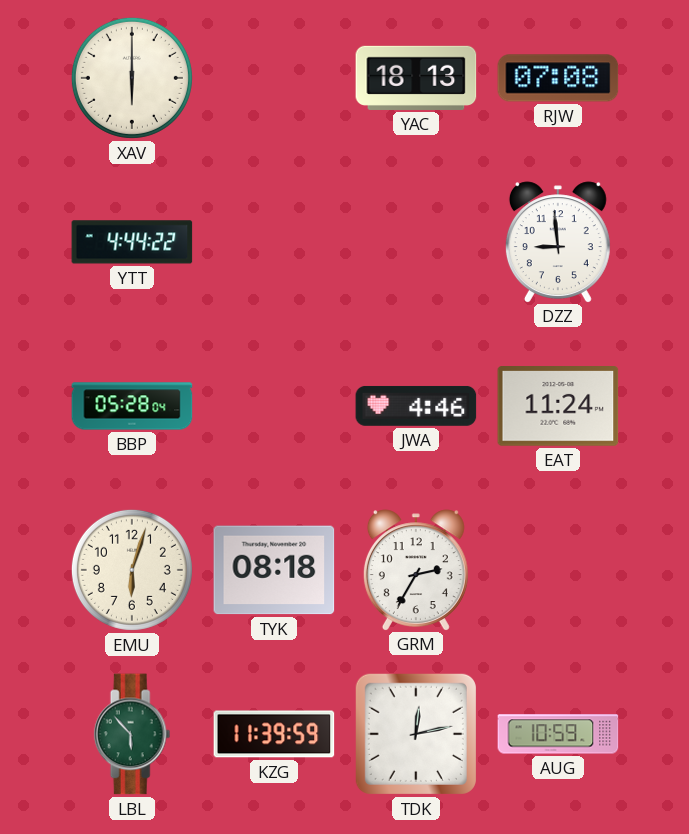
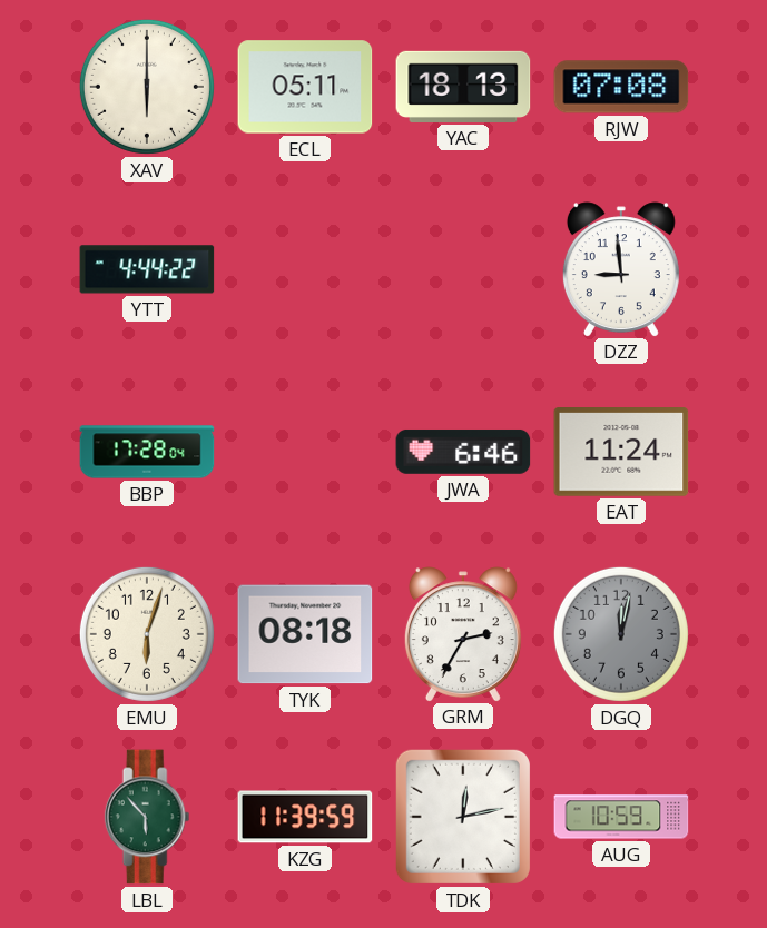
ECL: none -> 05:11
BBP: 05:28 -> 17:28
JWA: 4:46 -> 6:46
DGQ: none -> 12:02
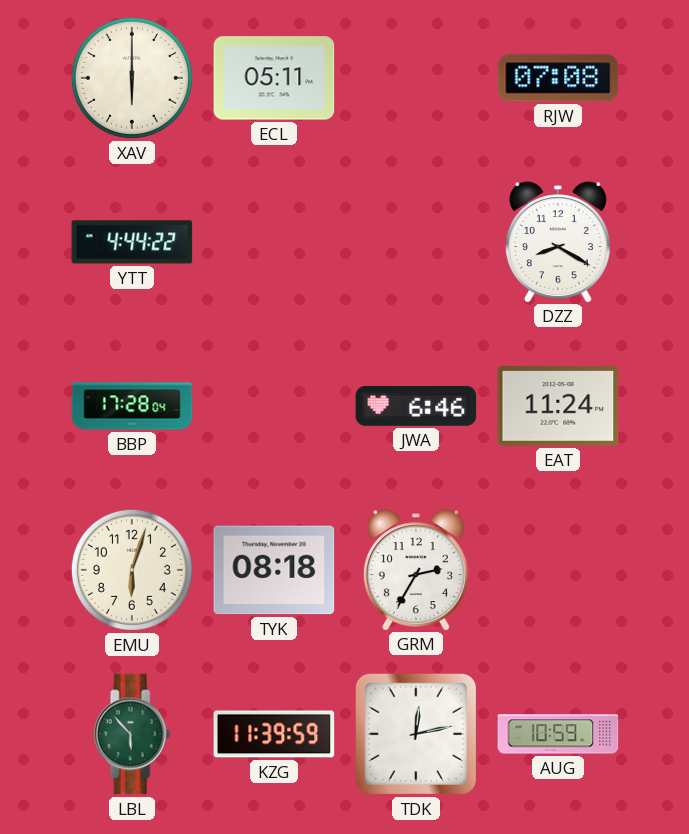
YAC: 18:13 -> none
DZZ: 8:59 -> 8:20
DGQ: 12:02 -> none
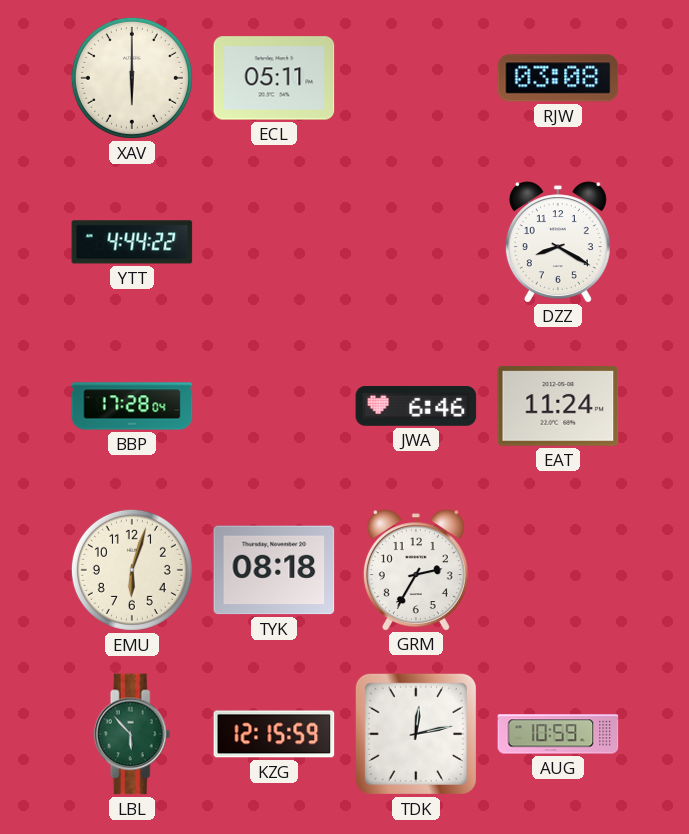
RJW: 07:08 -> 03:08
KZG: 11:39 -> 12:15
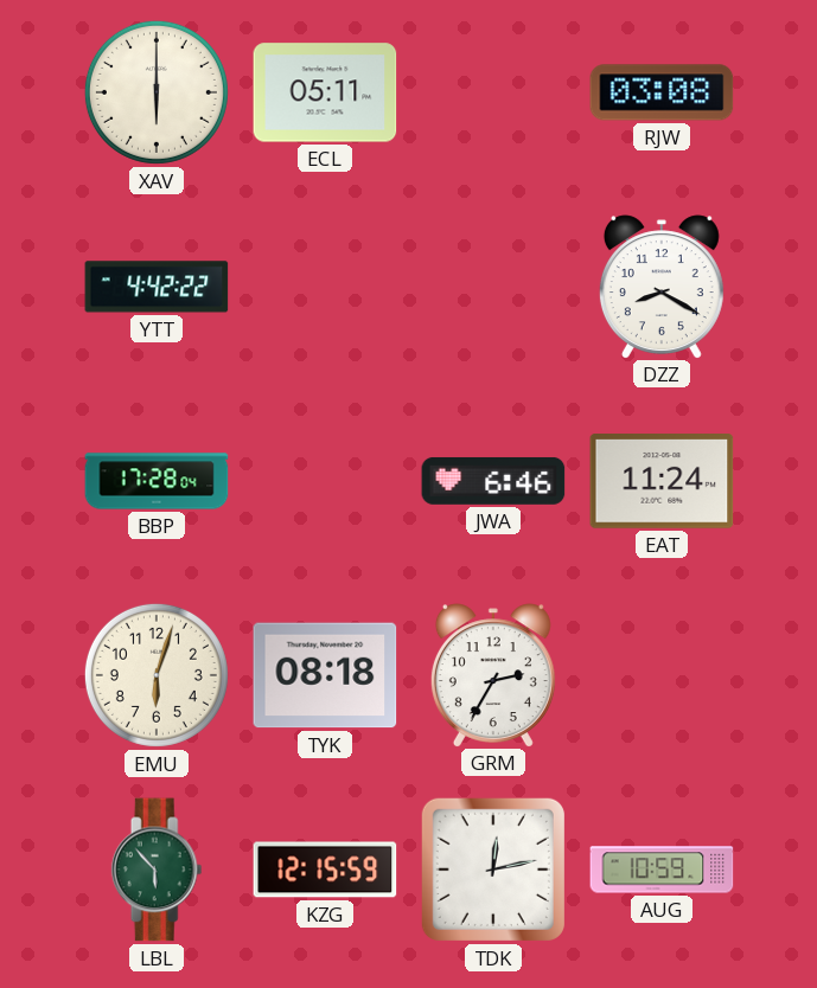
YTT: 4:44 -> 4:42
